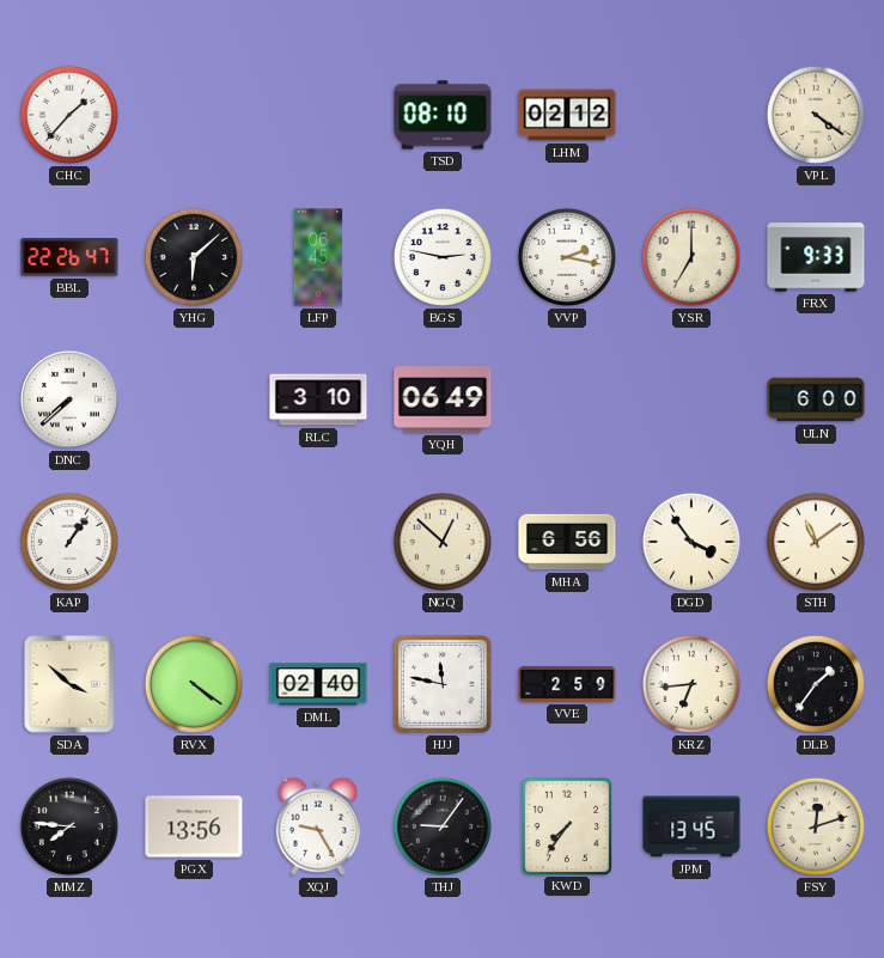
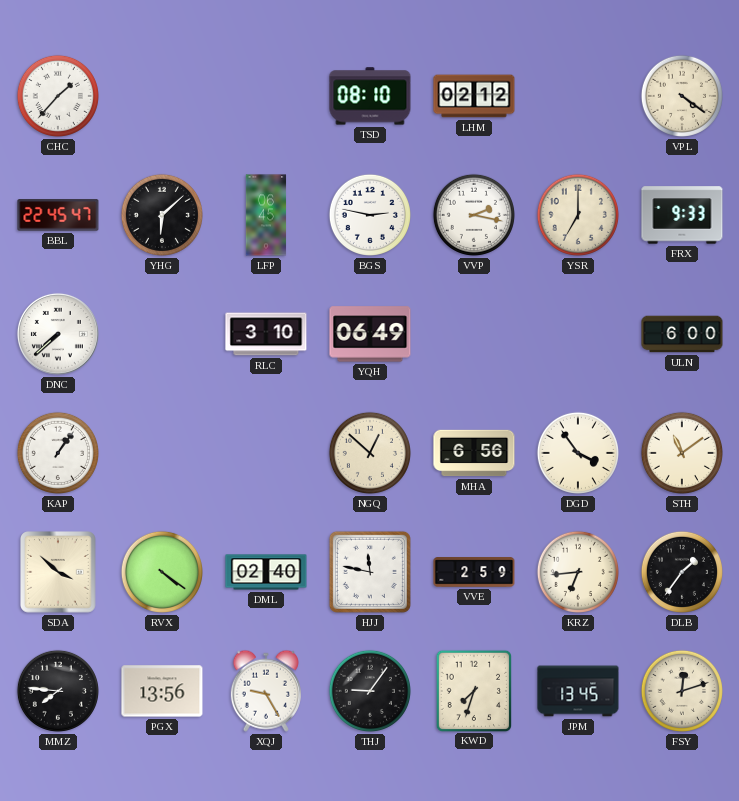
BBL: 22:26 -> 22:45
KWD: 7:36 -> 7:33
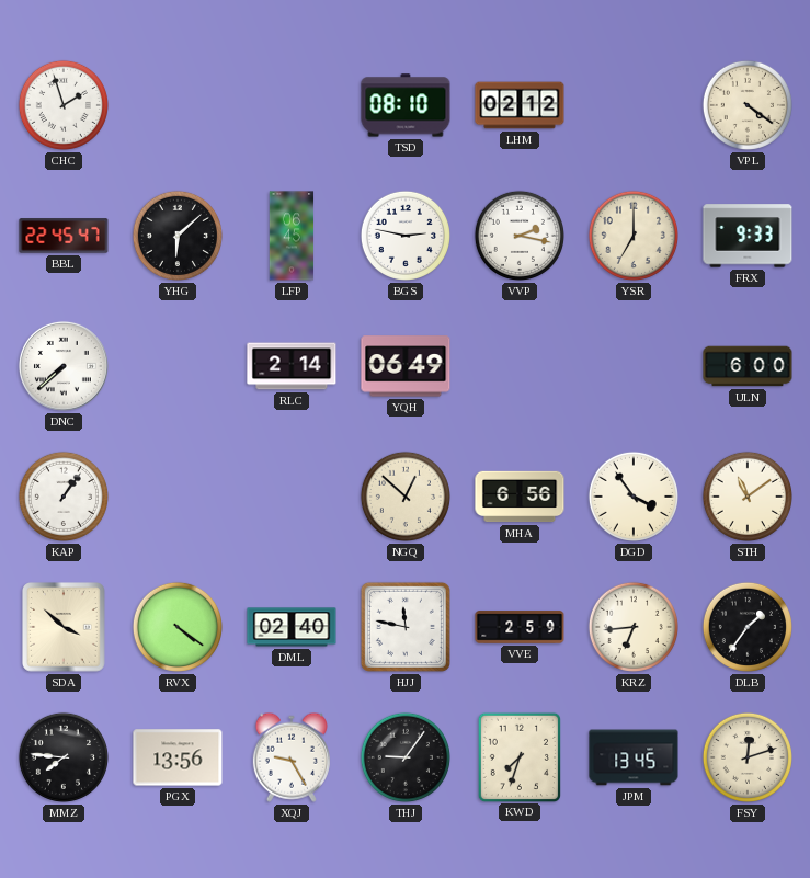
CHC: 1:37 -> 1:57
RLC: 3:10 -> 2:14
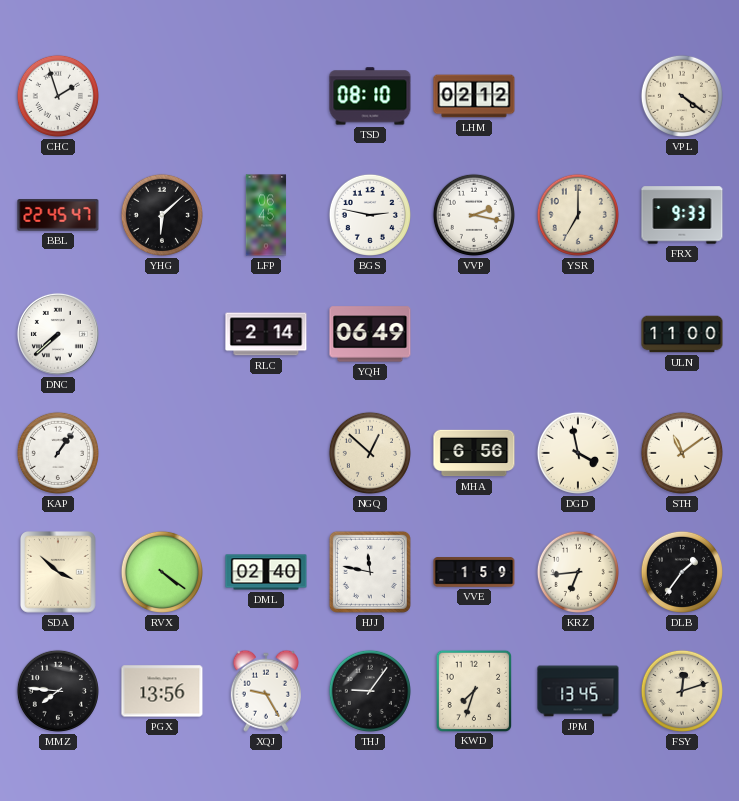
ULN: 6:00 -> 11:00
DGD: 3:54 -> 3:58
VVE: 2:59 -> 1:59
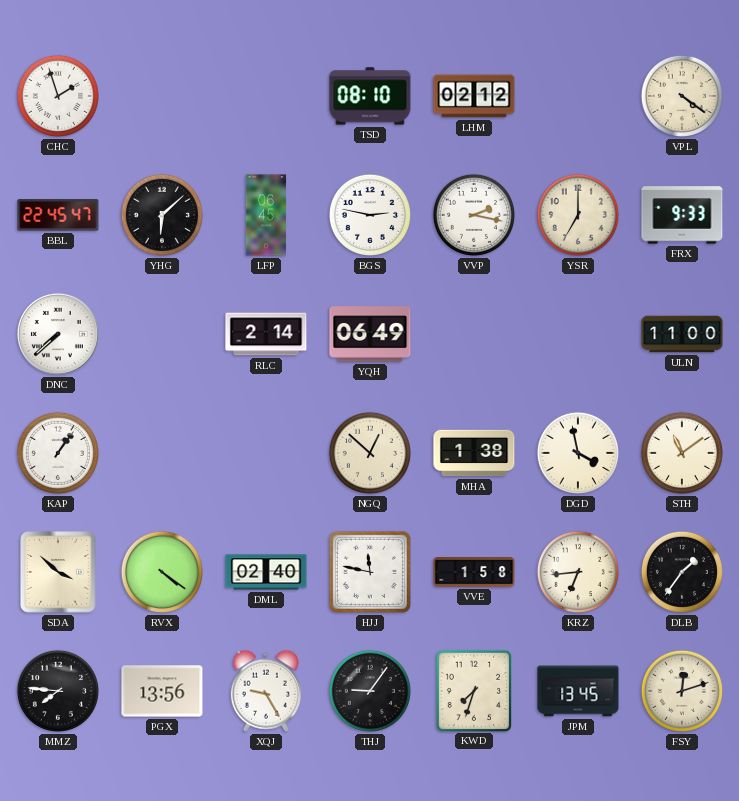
MHA: 6:56 -> 1:38
VVE: 1:59 -> 1:58
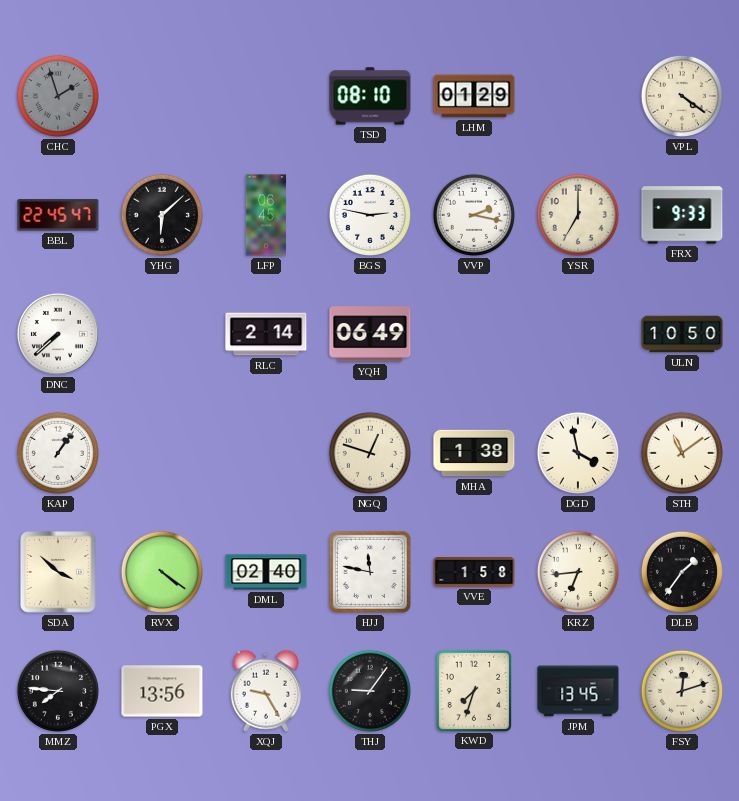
CHC dial: white -> grey
LHM: 02:12 -> 01:29
ULN: 11:00 -> 10:50
NGQ: 12:52 -> 12:48
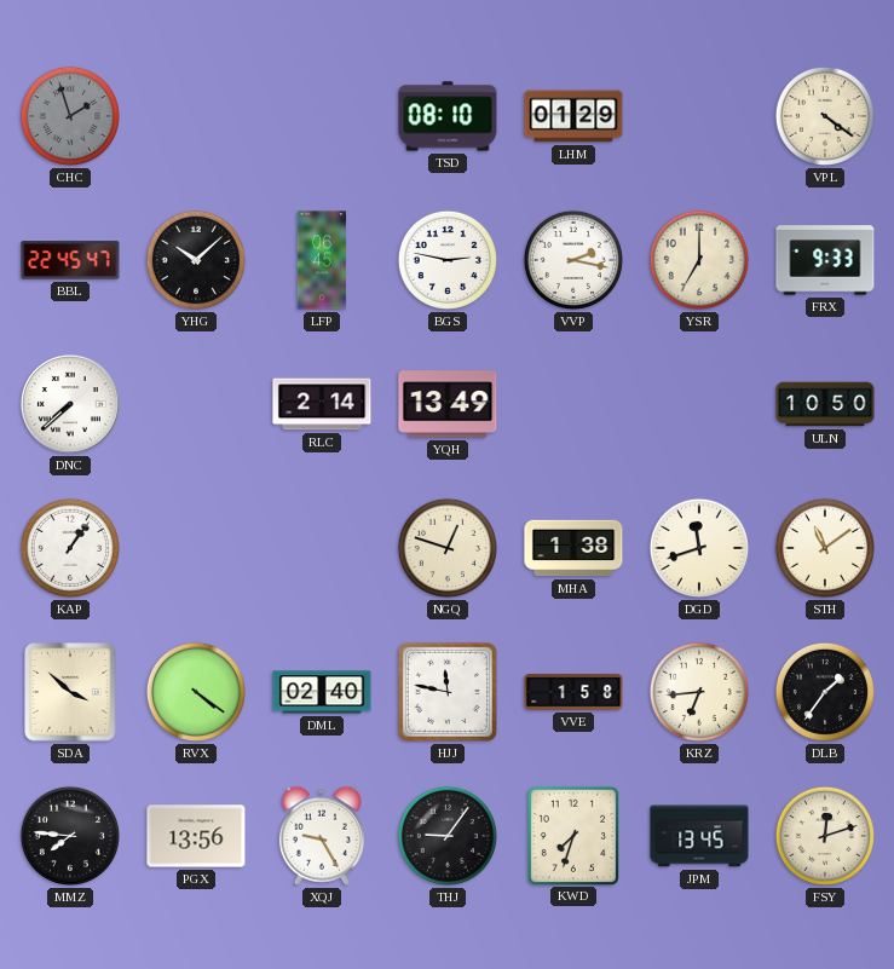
YHG: 6:08 -> 10:08
YQH: 06:49 -> 13:49
DGD: 3:58 -> 11:42
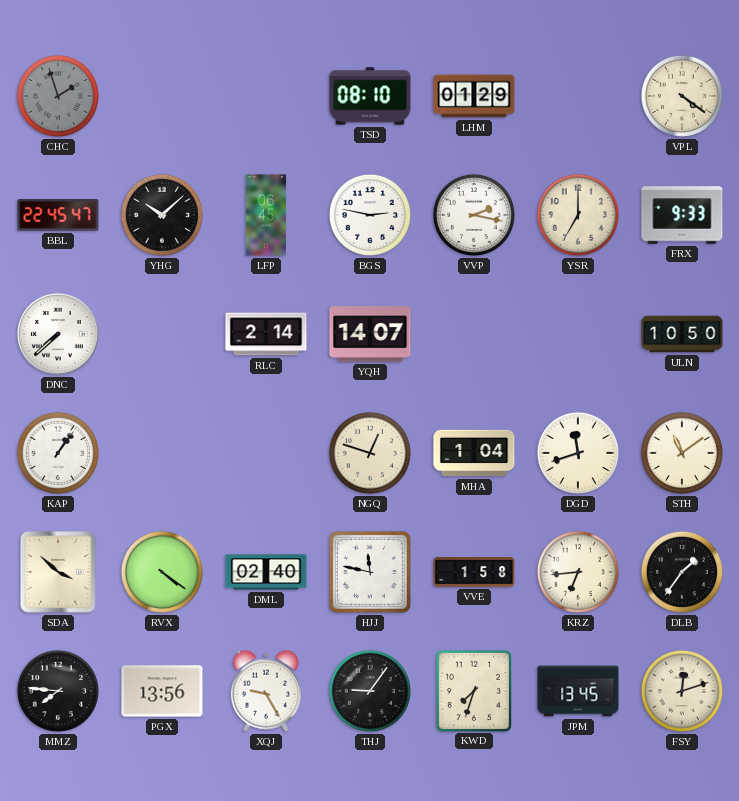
YQH: 13:49 -> 14:07
MHA: 1:38 -> 1:04
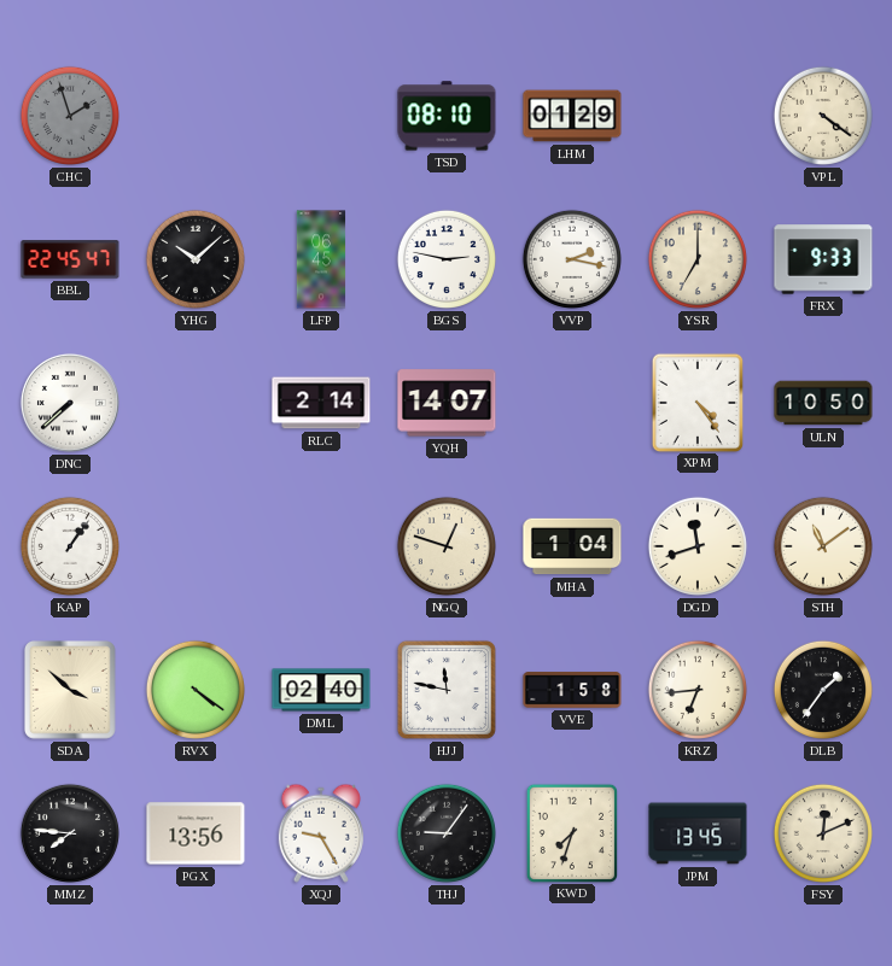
XPM: none -> 4:24
FSY: 12:12 -> 12:11
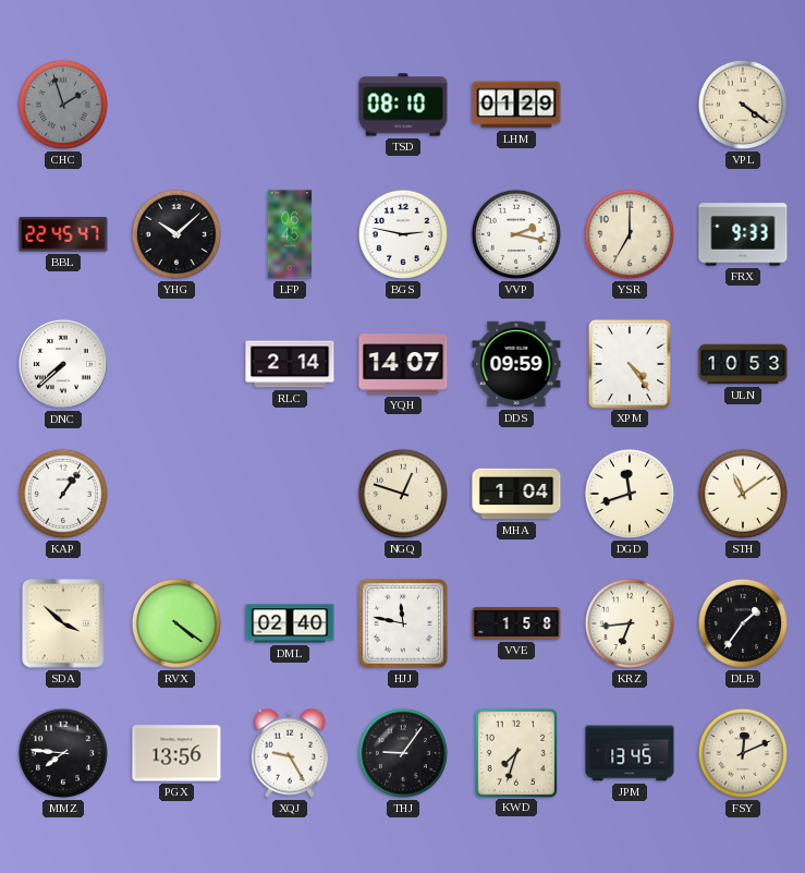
DDS: none -> 09:59
ULN: 10:50 -> 10:53
